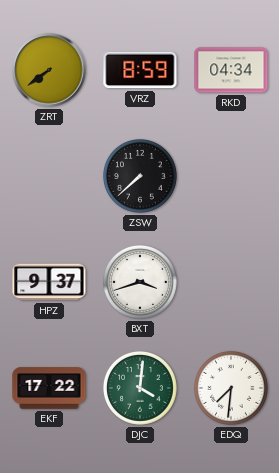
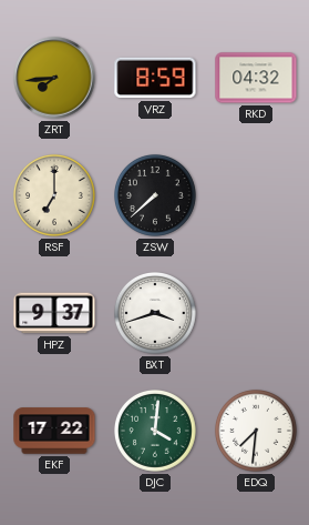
ZRT: 7:39 -> 7:44
RKD: 04:34 -> 04:32
RSF: none -> 7:00
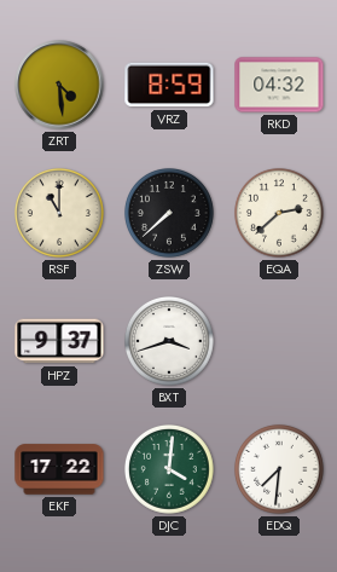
ZRT: 7:44 -> 4:29
RSF: 7:00 -> 11:00
EQA: none -> 2:38
